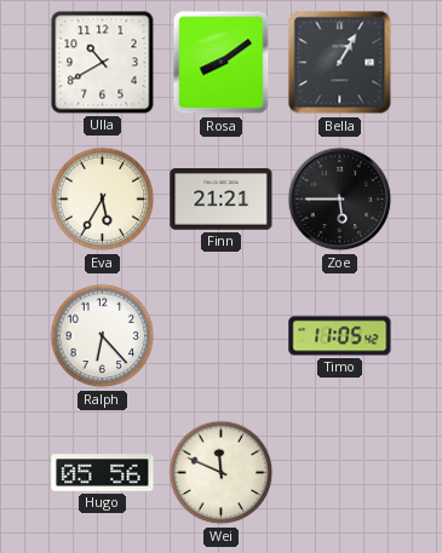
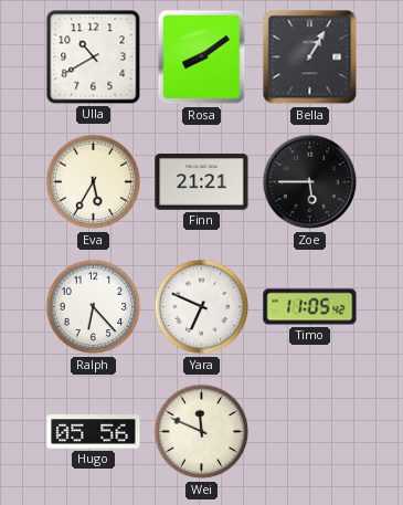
Yara: none -> 6:49
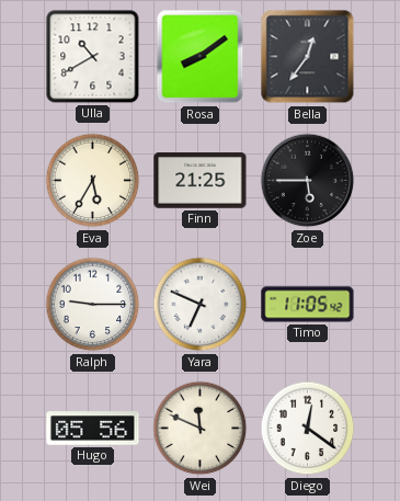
Bella: 1:05 -> 12:36
Finn: 21:21 -> 21:25
Ralph: 6:23 -> 9:15
Diego: none -> 12:21
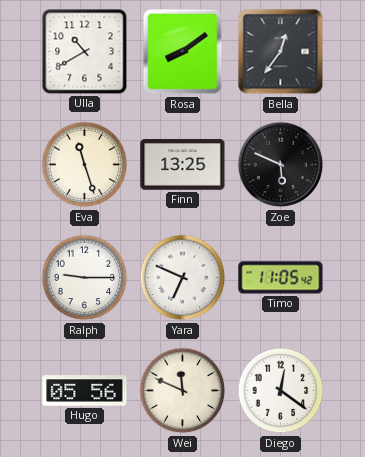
Eva: 5:35 -> 11:27
Finn: 21:25 -> 13:25
Zoe: 5:45 -> 5:49
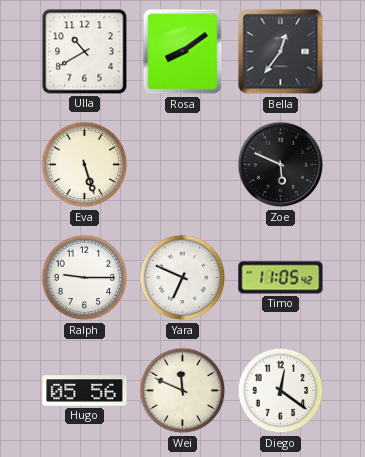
Eva: 11:27 -> 5:27
Finn: 13:25 -> none
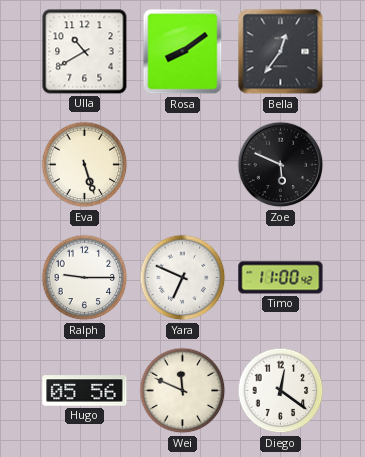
Timo: 11:05 -> 11:00
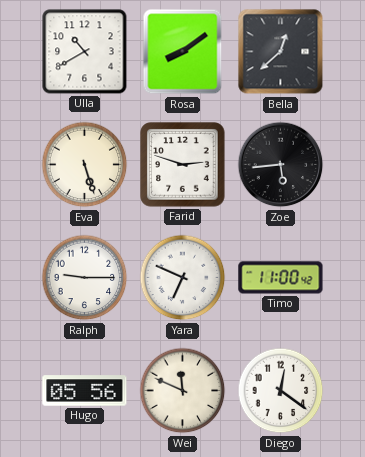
Bella: 12:36 -> 12:38
Farid: none -> 2:48
Zoe: 5:49 -> 5:44
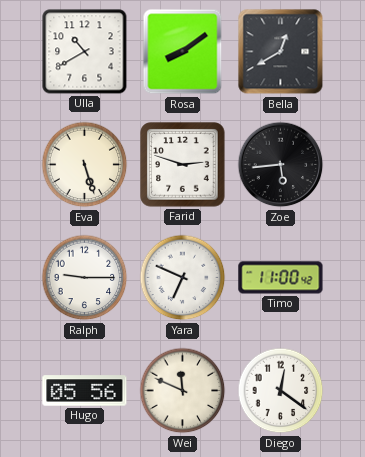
Bella: 12:38 -> 12:40
